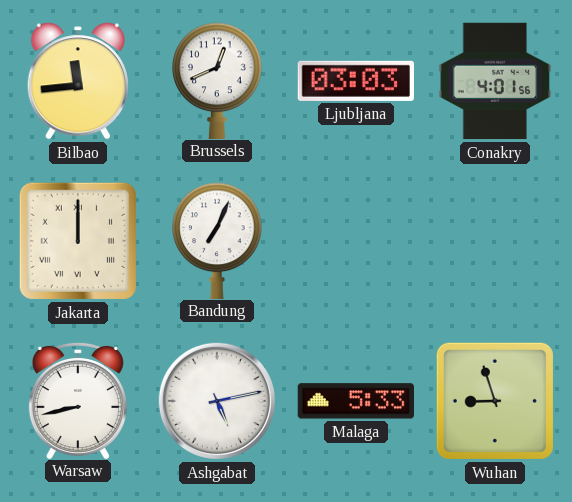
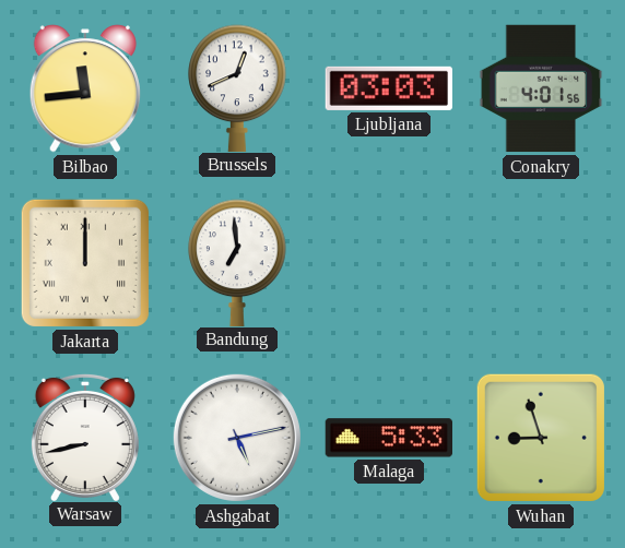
Bandung: 7:04 -> 6:59
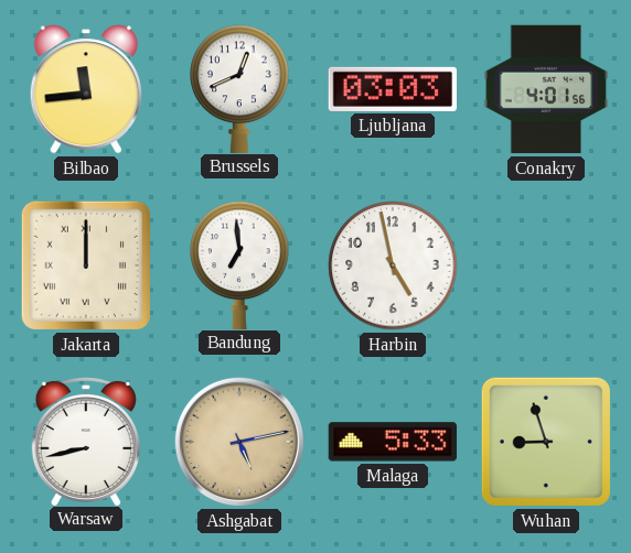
Harbin: none -> 4:58
Ashgabat dial: white -> champagne
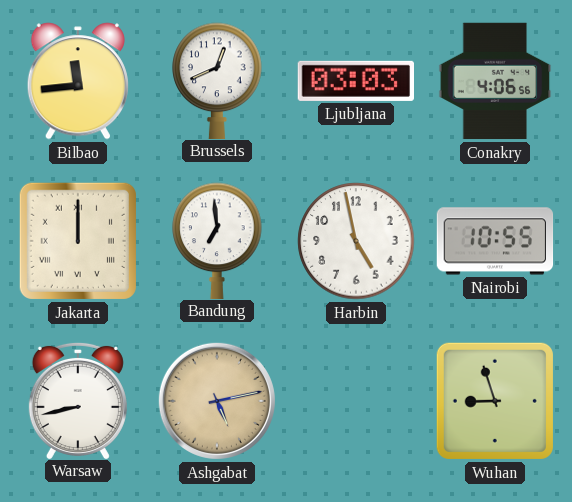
Conakry: 4:01 -> 4:06
Nairobi: none -> 10:55
Malaga: 5:33 -> none
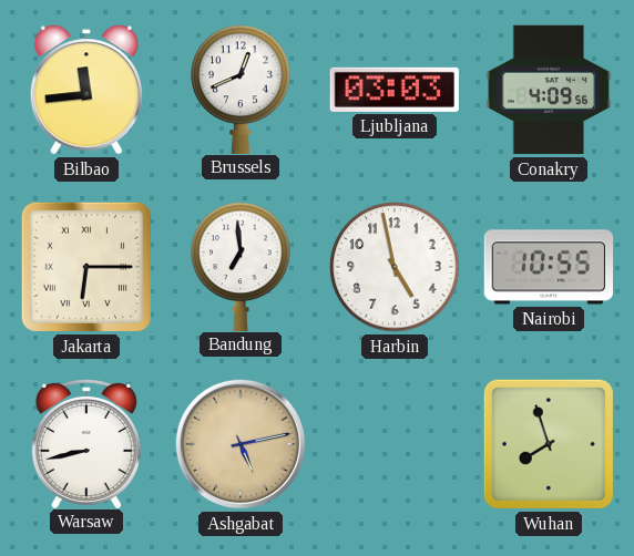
Conakry: 4:06 -> 4:09
Jakarta: 12:00 -> 6:15
Wuhan: 8:57 -> 7:57
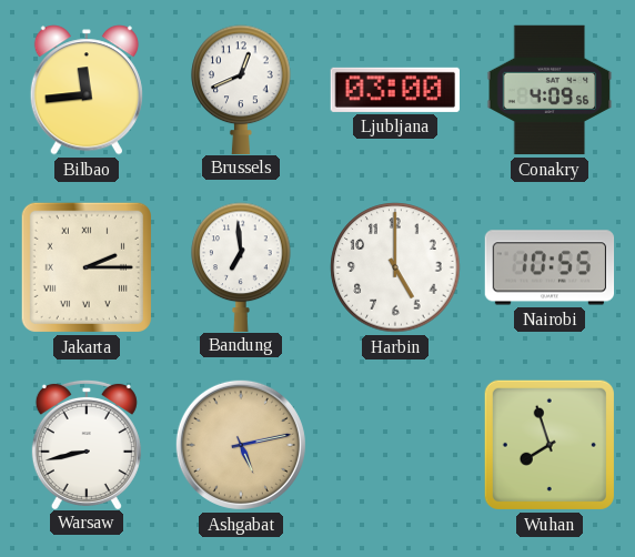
Ljubljana: 03:03 -> 03:00
Jakarta: 6:15 -> 2:15
Harbin: 4:58 -> 5:00
